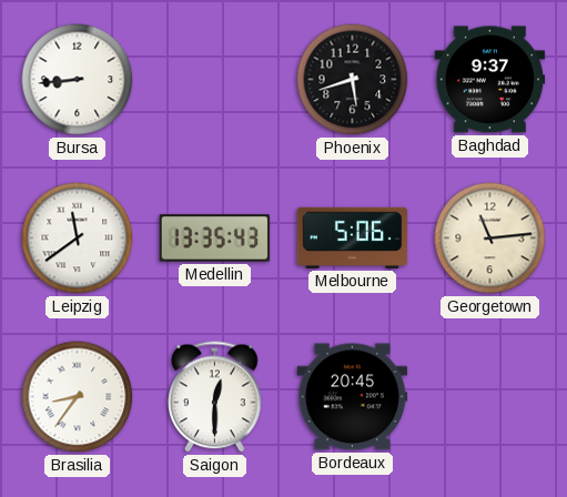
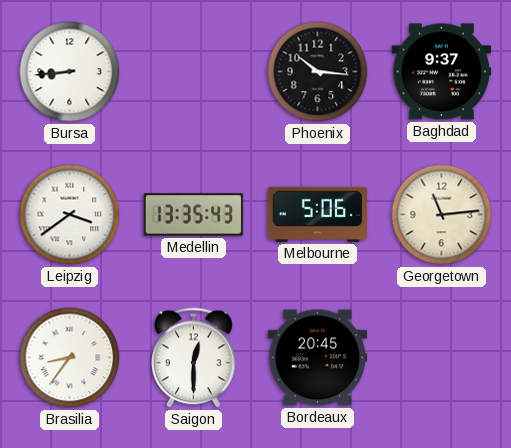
Phoenix: 5:42 -> 10:16
Leipzig: 11:39 -> 3:39
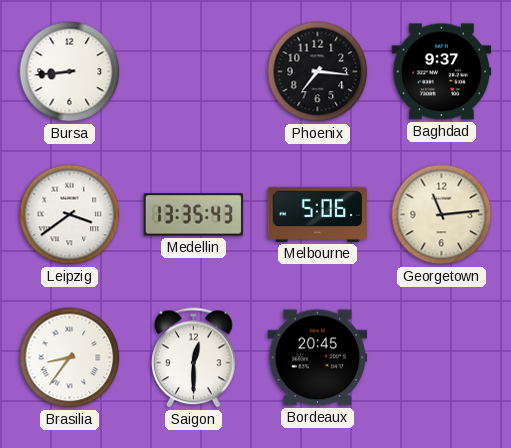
Phoenix: 10:16 -> 7:16
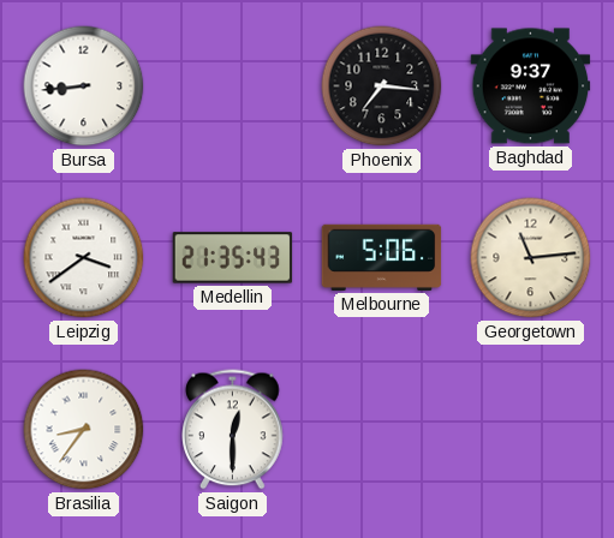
Medellin: 13:35 -> 21:35
Bordeaux: 20:45 -> none
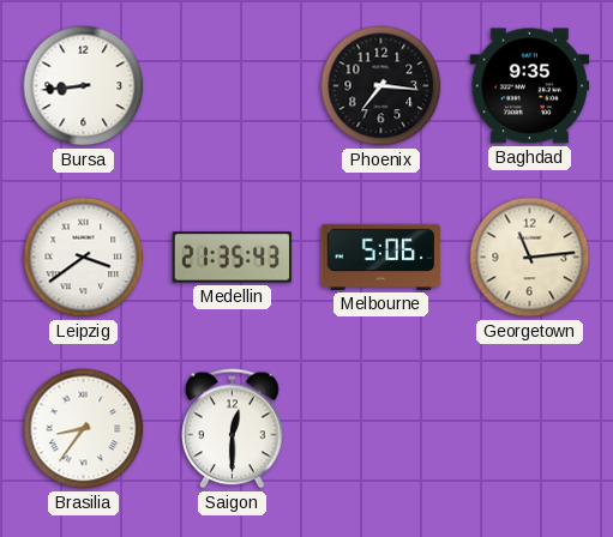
Baghdad: 9:37 -> 9:35
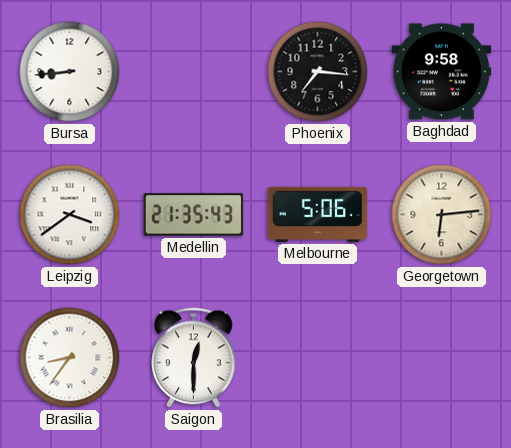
Baghdad: 9:35 -> 9:58
Georgetown: 11:14 -> 6:14
